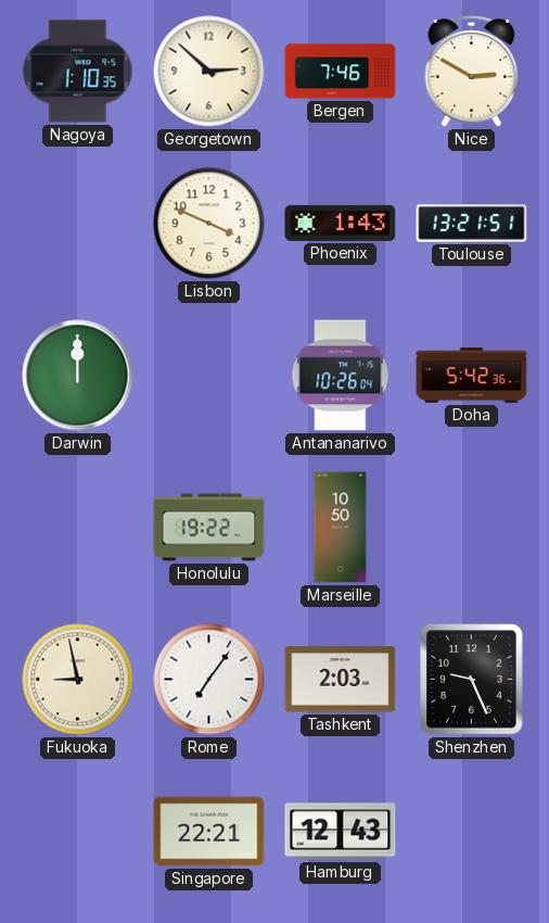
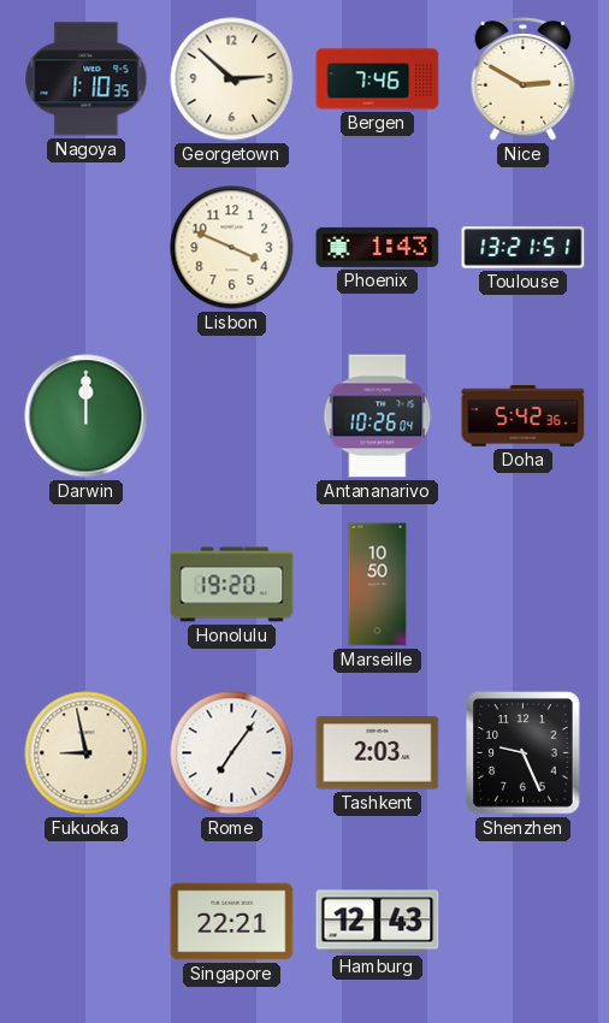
Honolulu: 19:22 -> 19:20
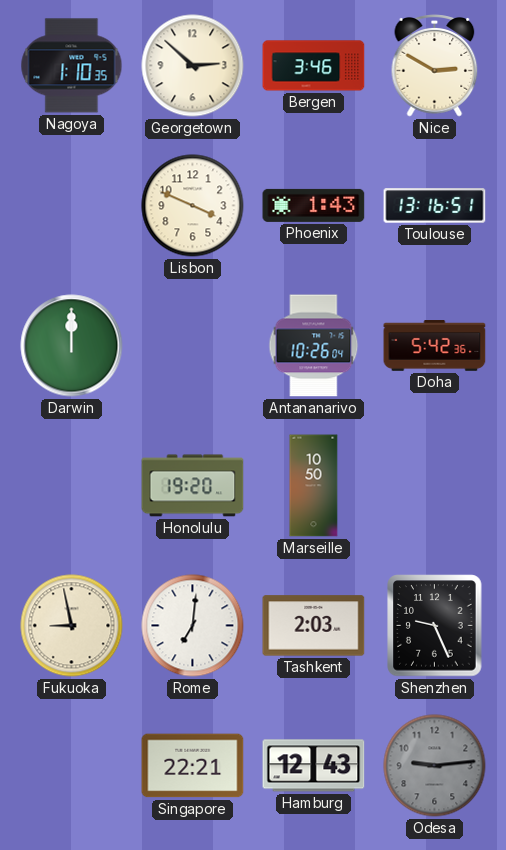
Bergen: 7:46 -> 3:46
Toulouse: 13:21 -> 13:16
Rome: 7:06 -> 7:01
Odesa: none -> 9:14
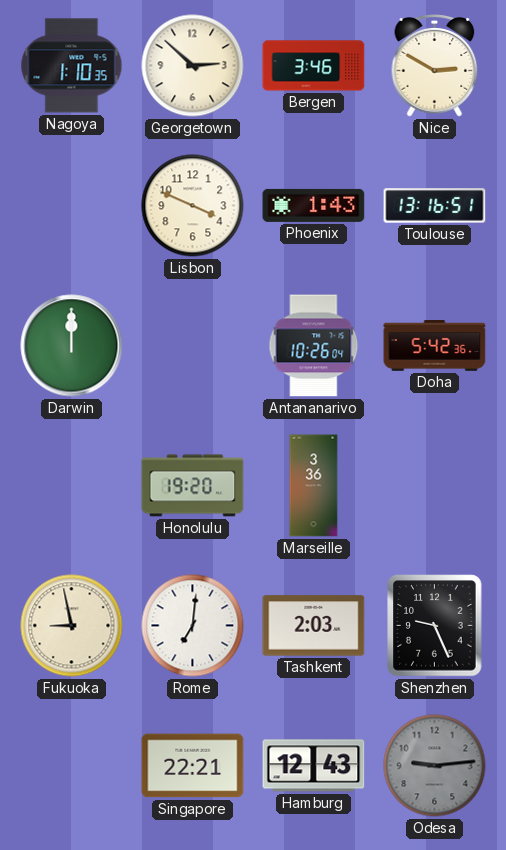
Marseille: 10:50 -> 3:36
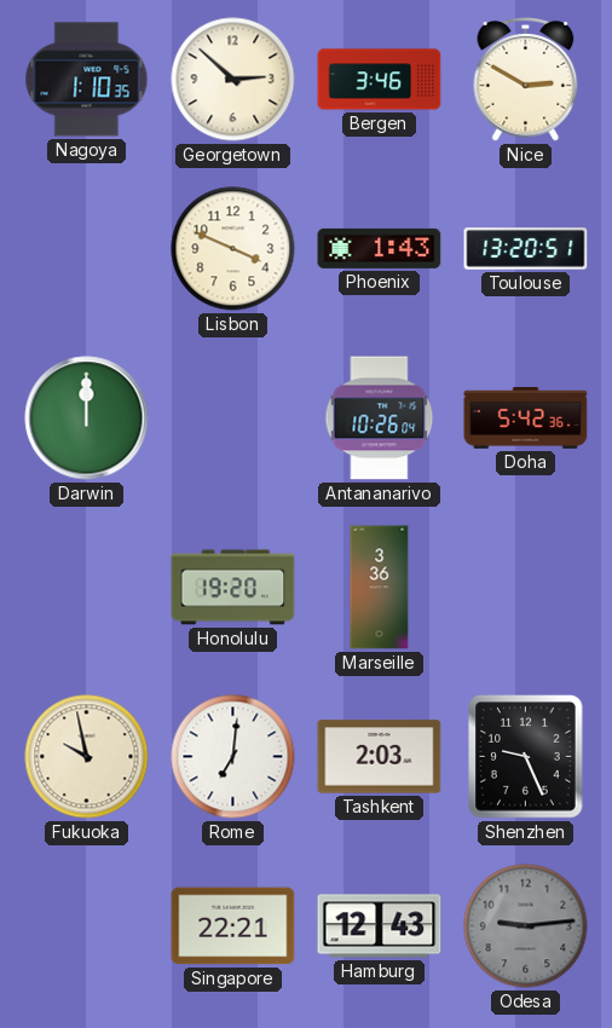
Toulouse: 13:16 -> 13:20
Fukuoka: 8:58 -> 9:58
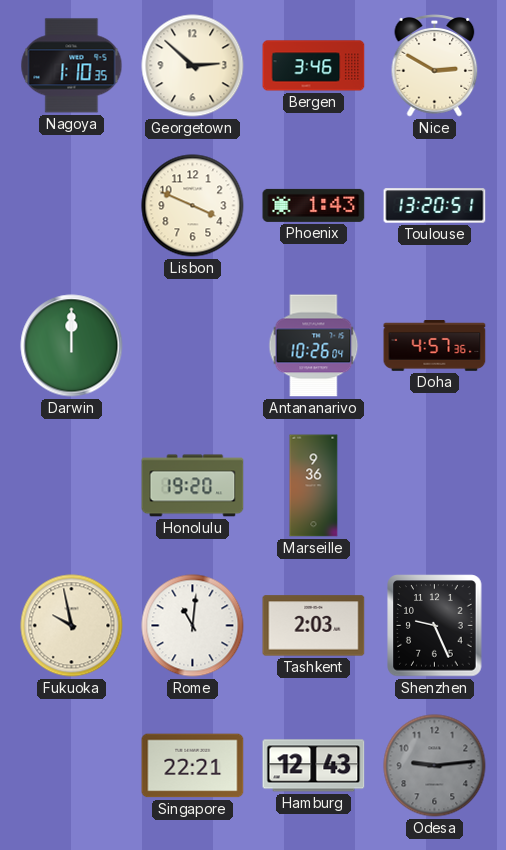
Doha: 5:42 -> 4:57
Marseille: 3:36 -> 9:36
Rome: 7:01 -> 11:01
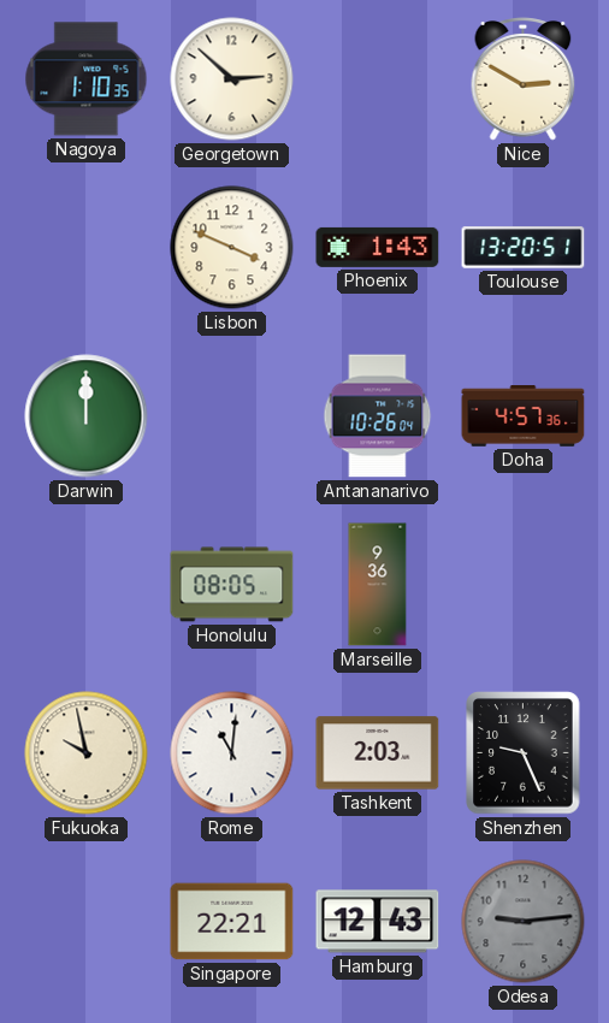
Bergen: 3:46 -> none
Honolulu: 19:20 -> 08:05
